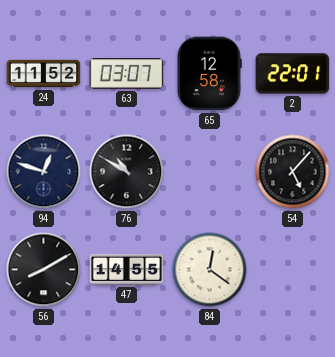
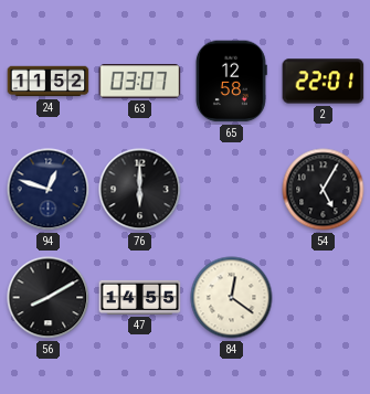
76: 10:50 -> 6:00
54: 5:07 -> 5:05
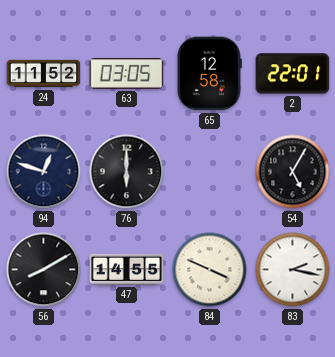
63: 03:07 -> 03:05
84: 12:21 -> 3:49
83: none -> 2:17
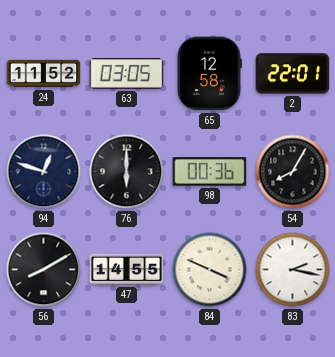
98: none -> 00:36
54: 5:05 -> 8:05
